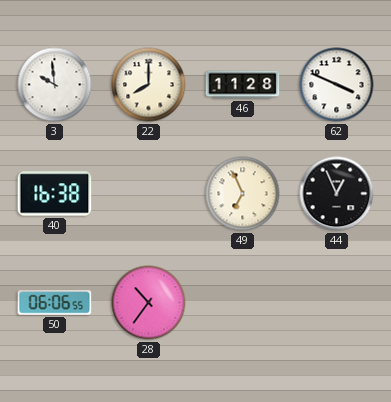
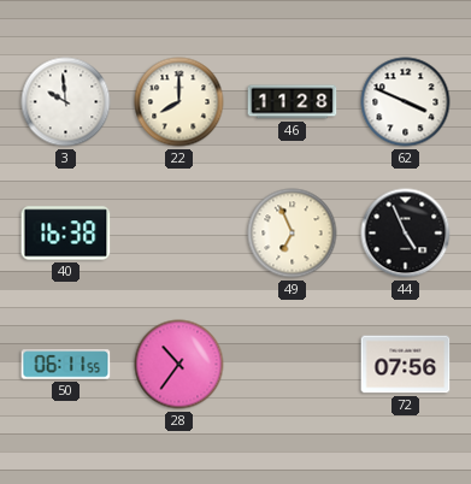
44: 12:56 -> 4:56
50: 06:06 -> 06:11
72: none -> 07:56
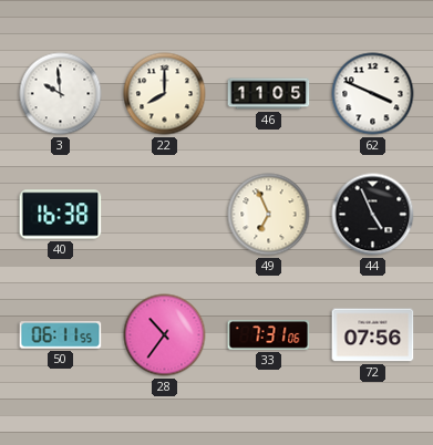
46: 11:28 -> 11:05
33: none -> 7:31
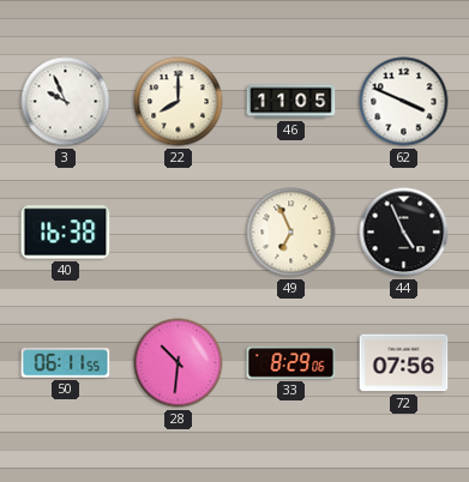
3: 9:59 -> 9:56
28: 10:36 -> 10:31
33: 7:31 -> 8:29
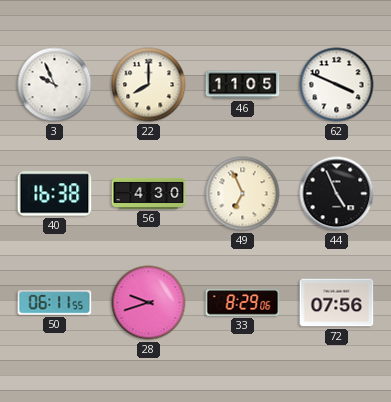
56: none -> 4:30
28: 10:31 -> 9:42
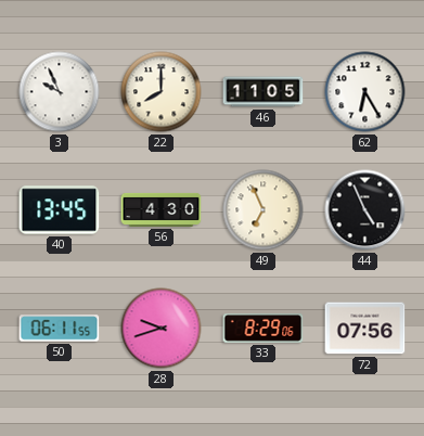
62: 3:49 -> 6:25
40: 16:38 -> 13:45
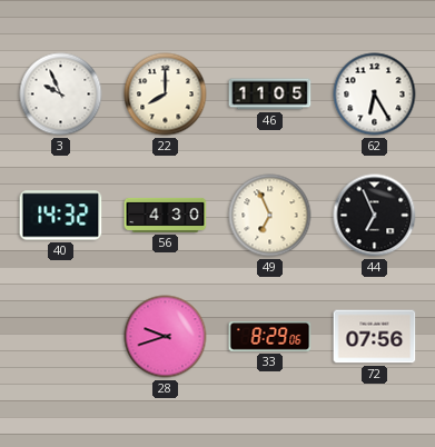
40: 13:45 -> 14:32
44: 4:56 -> 6:56
50: 06:11 -> none
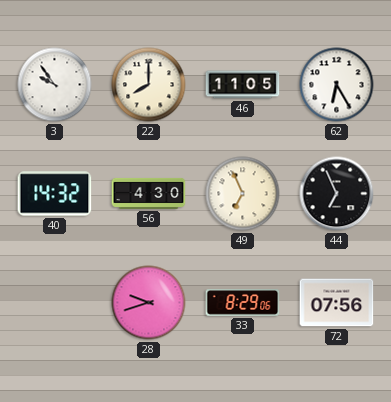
3: 9:56 -> 9:54
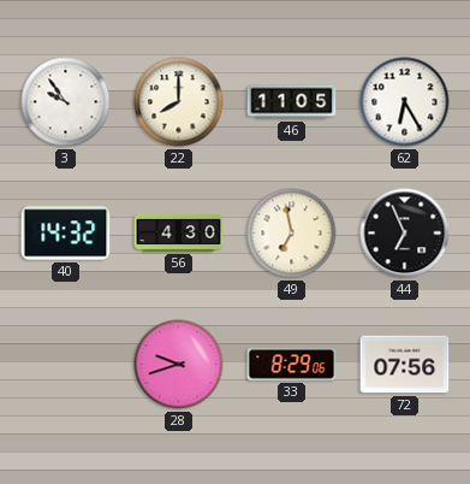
49: 6:56 -> 6:58
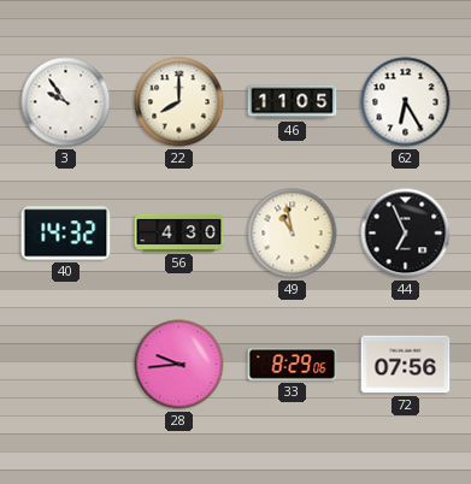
49: 6:58 -> 10:58
28: 9:42 -> 9:44
